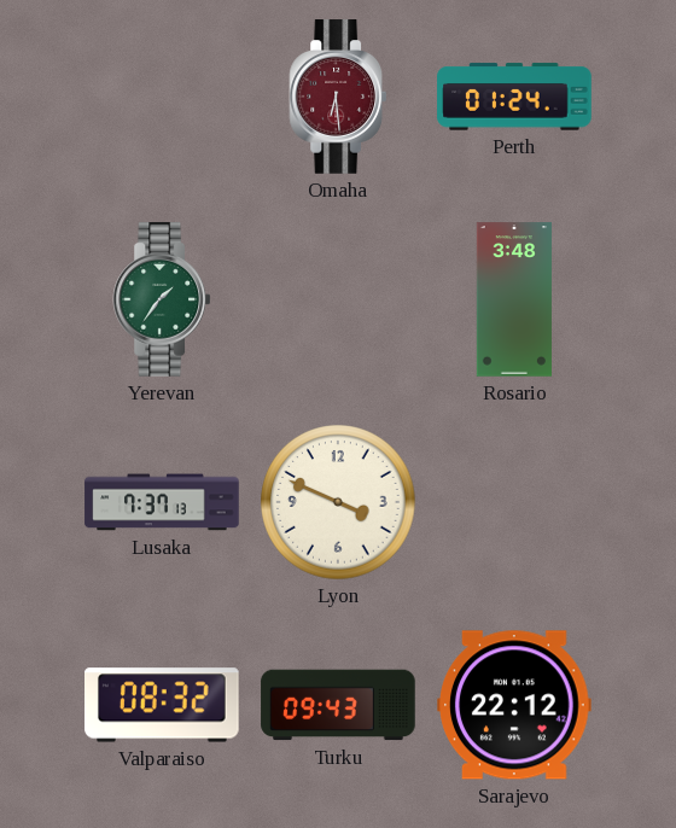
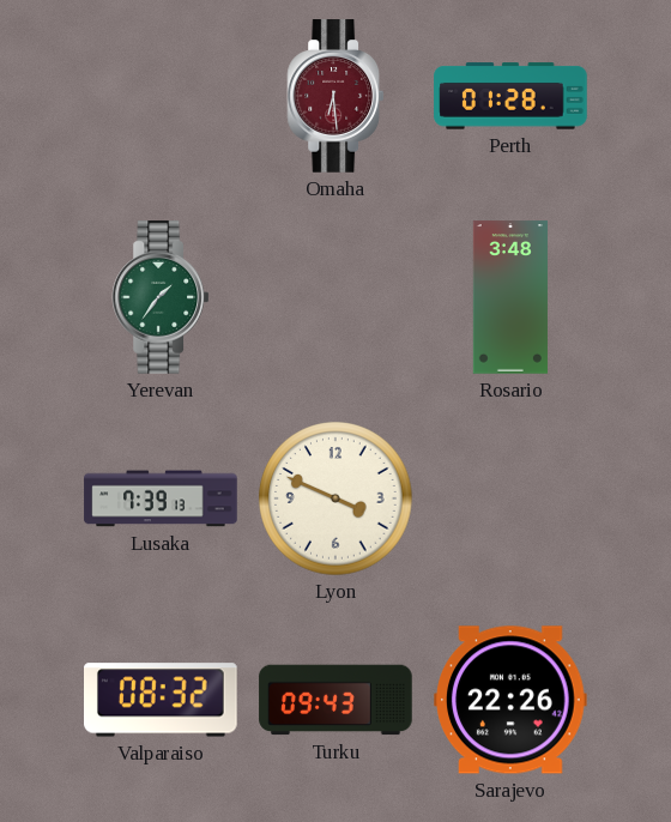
Perth: 01:24 -> 01:28
Lusaka: 7:37 -> 7:39
Sarajevo: 22:12 -> 22:26
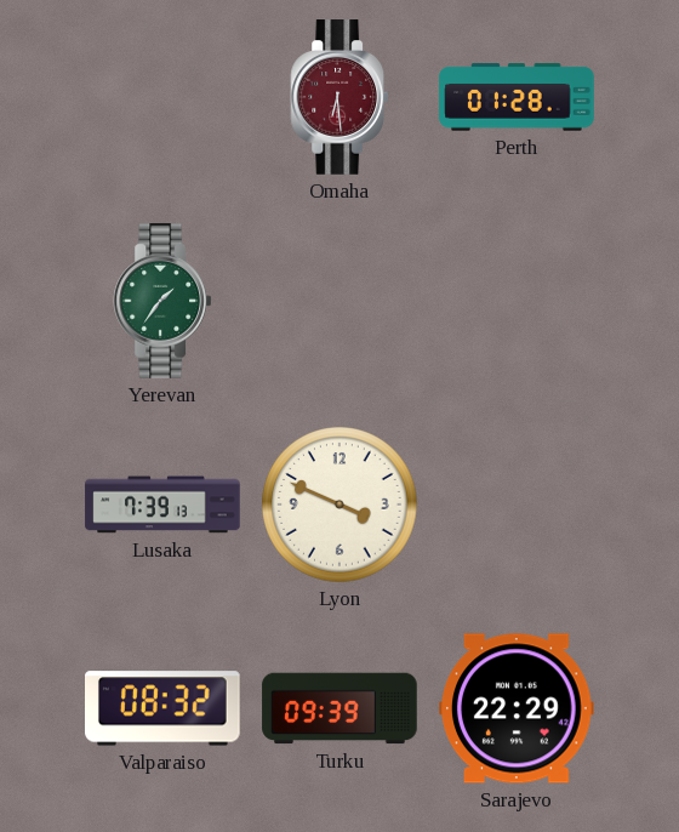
Rosario: 3:48 -> none
Turku: 09:43 -> 09:39
Sarajevo: 22:26 -> 22:29
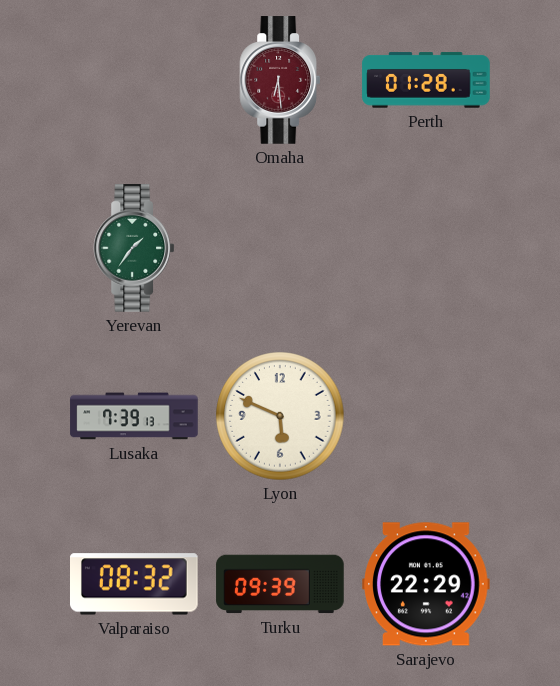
Lyon: 3:49 -> 5:49
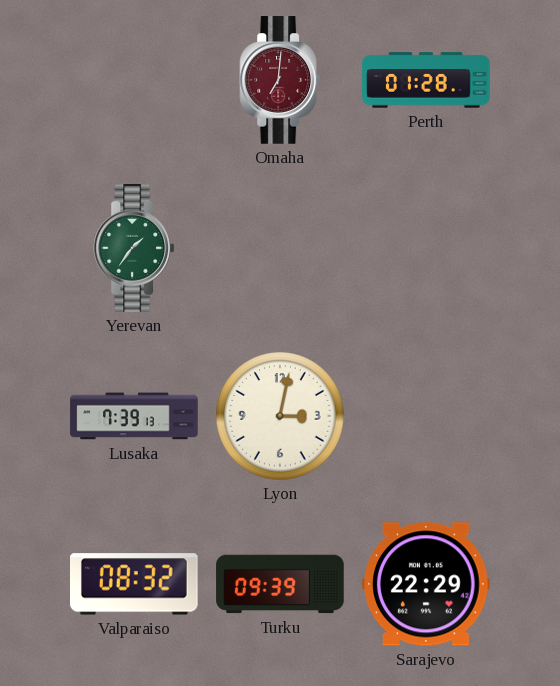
Omaha: 6:29 -> 7:01
Lyon: 5:49 -> 3:02
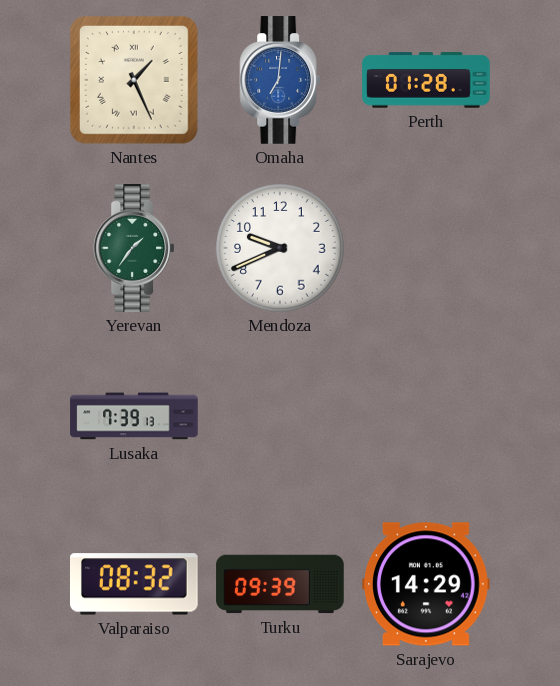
Nantes: none -> 1:26
Omaha dial: burgundy -> blue
Mendoza: none -> 9:41
Lyon: 3:02 -> none
Sarajevo: 22:29 -> 14:29
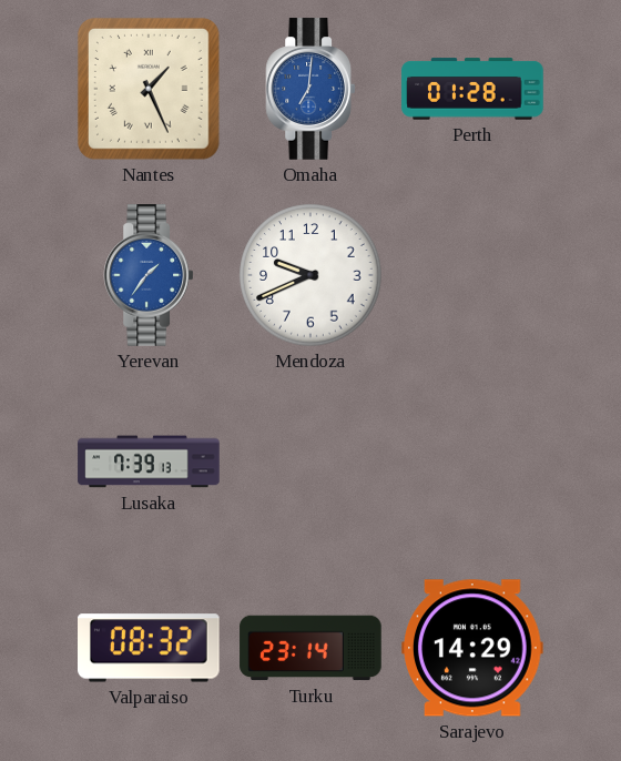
Yerevan dial: green -> blue
Turku: 09:39 -> 23:14
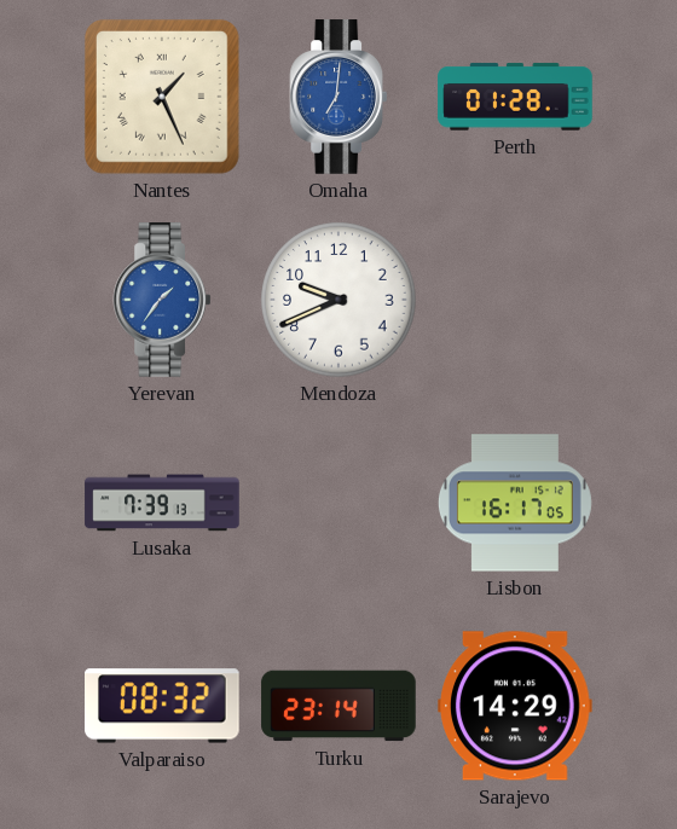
Lisbon: none -> 16:17
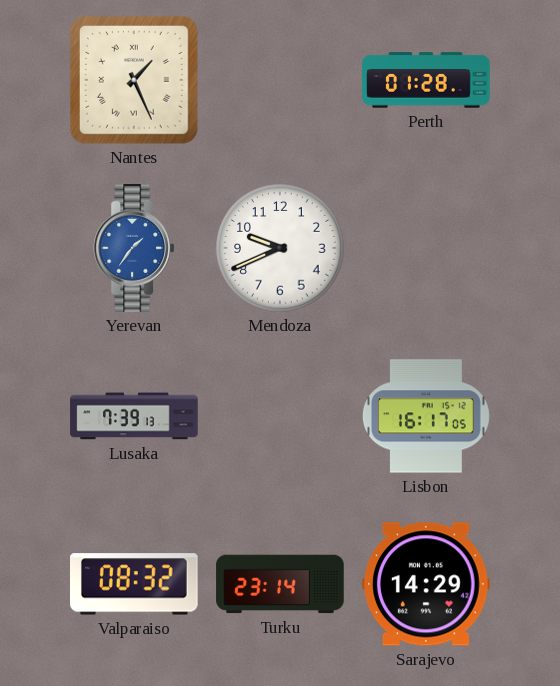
Omaha: 7:01 -> none
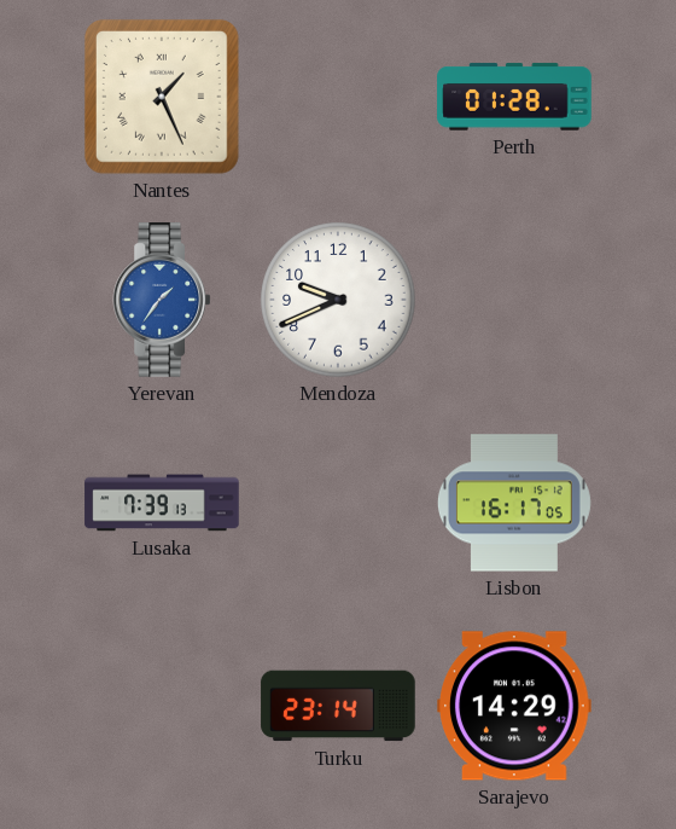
Valparaiso: 08:32 -> none
